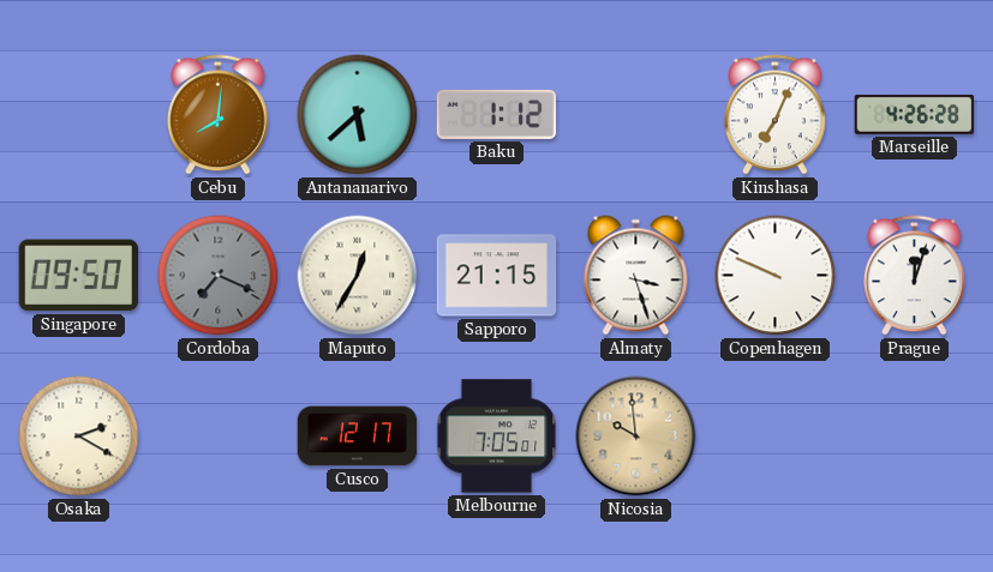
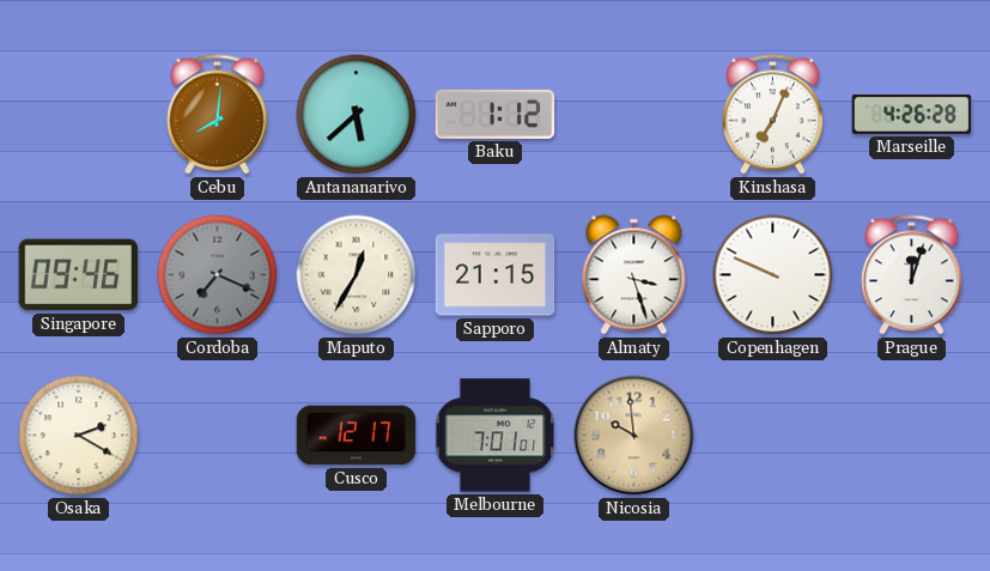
Singapore: 09:50 -> 09:46
Melbourne: 7:05 -> 7:01
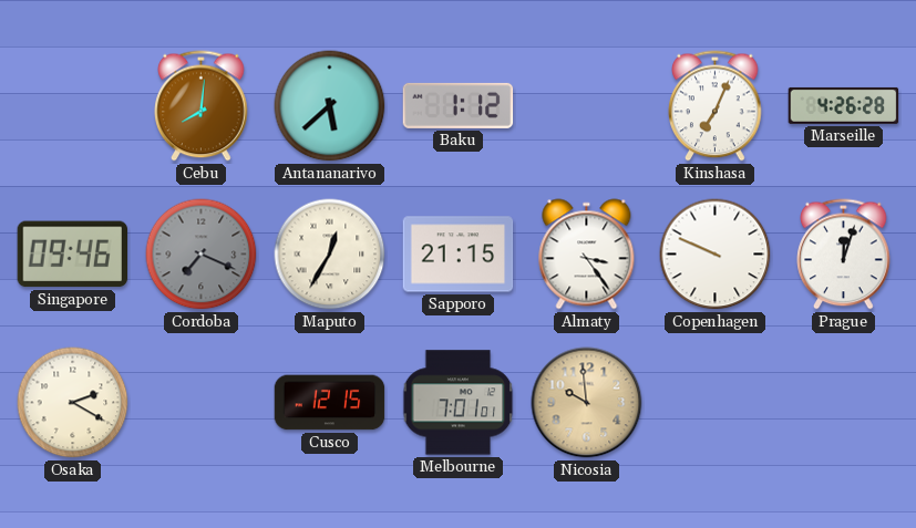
Almaty: 3:27 -> 3:24
Cusco: 12:17 -> 12:15
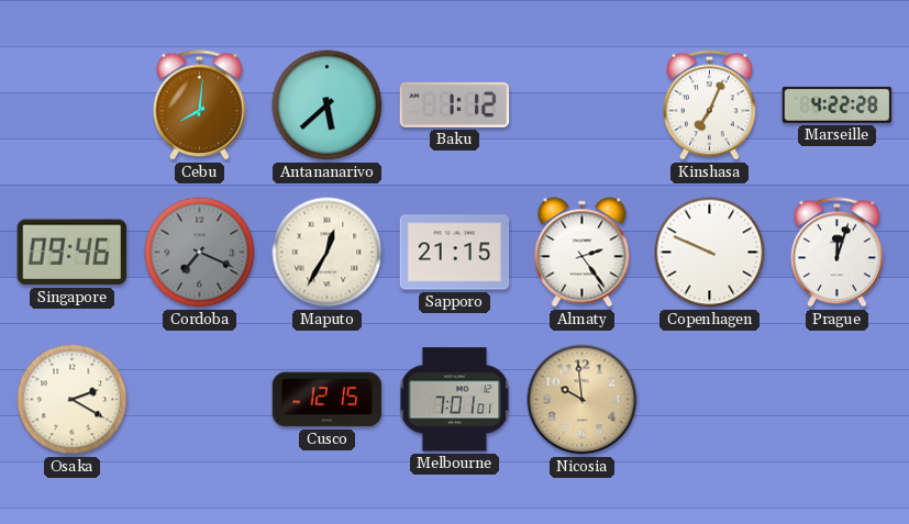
Marseille: 4:26 -> 4:22
Almaty: 3:24 -> 2:24
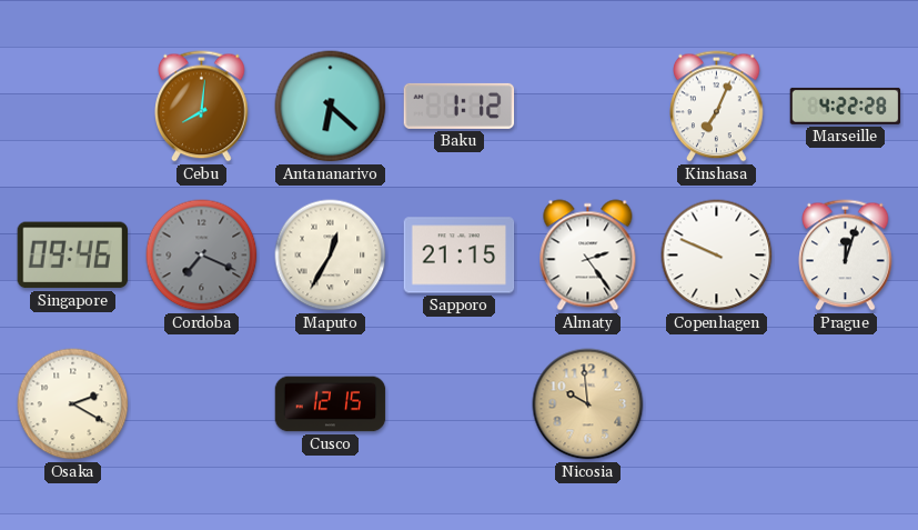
Antananarivo: 5:38 -> 6:22
Melbourne: 7:01 -> none
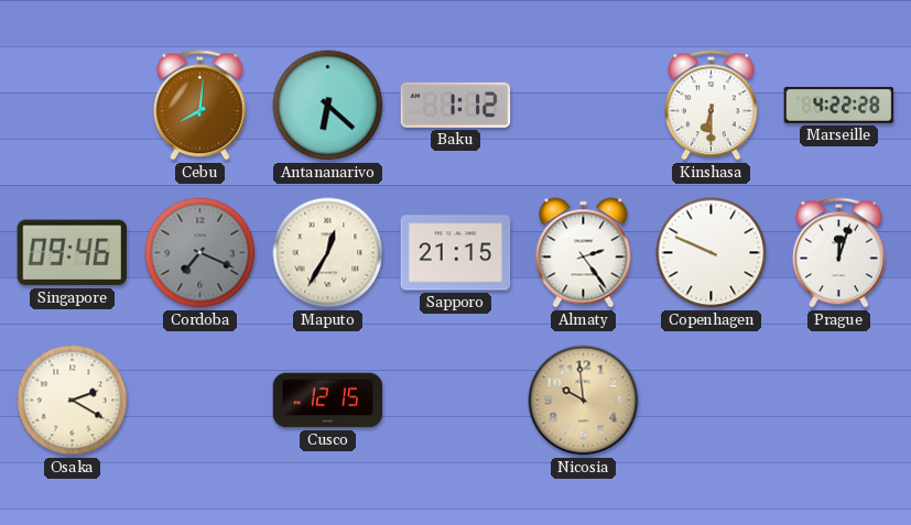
Kinshasa: 7:04 -> 6:30
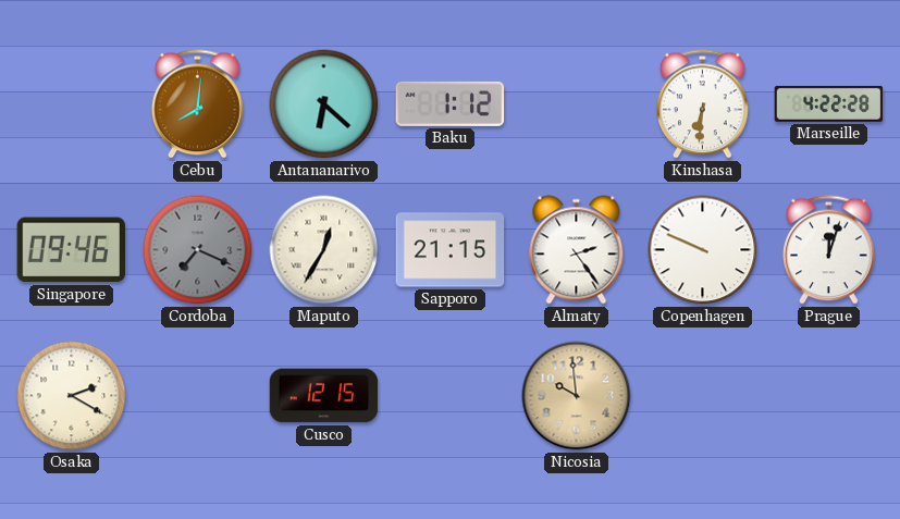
Kinshasa: 6:30 -> 6:31
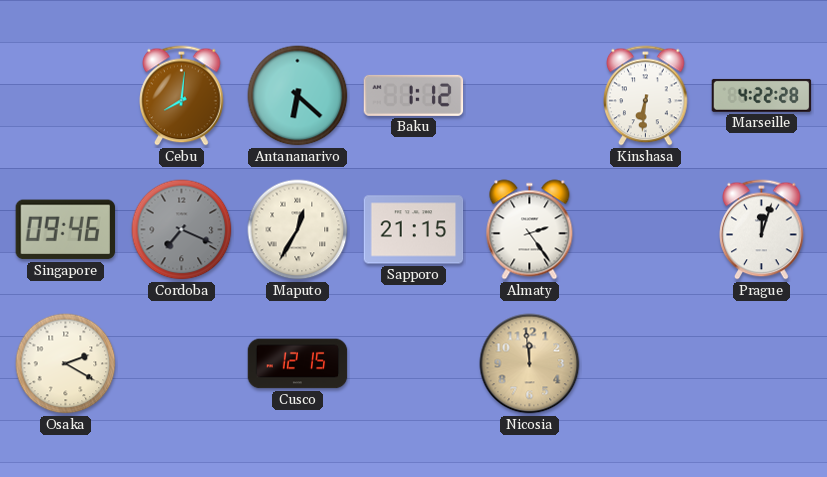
Copenhagen: 9:49 -> none
Nicosia: 9:59 -> 11:59
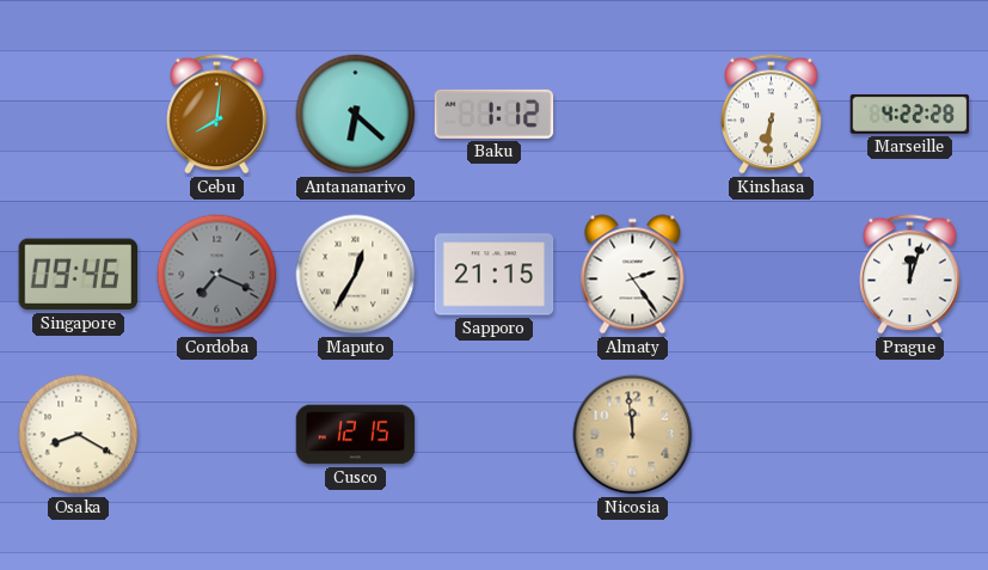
Osaka: 2:20 -> 8:20
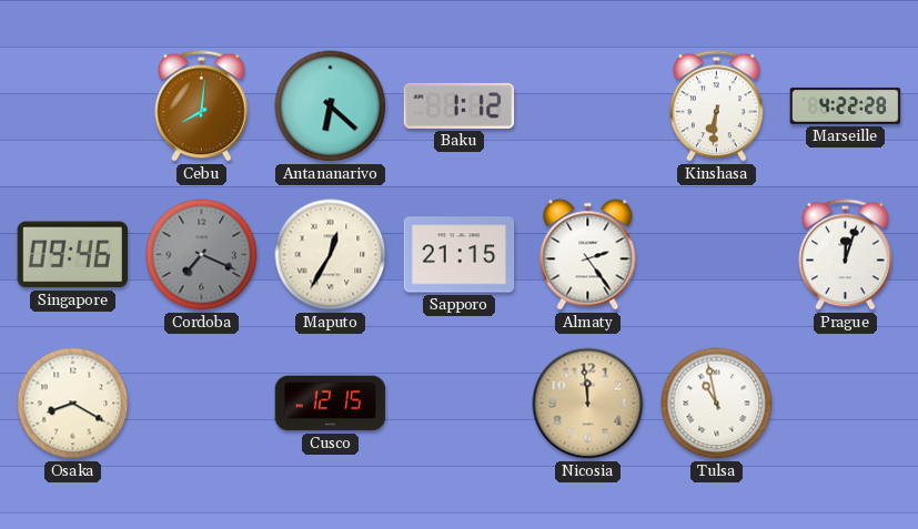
Tulsa: none -> 10:58
